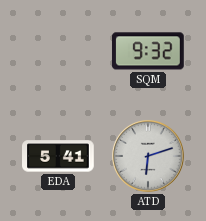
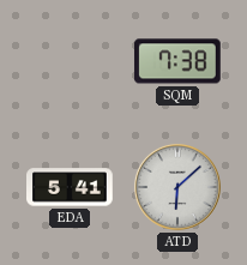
SQM: 9:32 -> 7:38
ATD: 6:12 -> 6:08
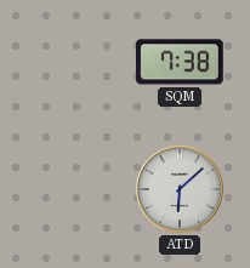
EDA: 5:41 -> none
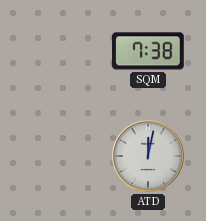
ATD: 6:08 -> 12:02
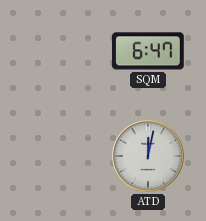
SQM: 7:38 -> 6:47
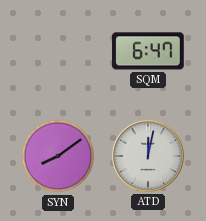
SYN: none -> 8:09
